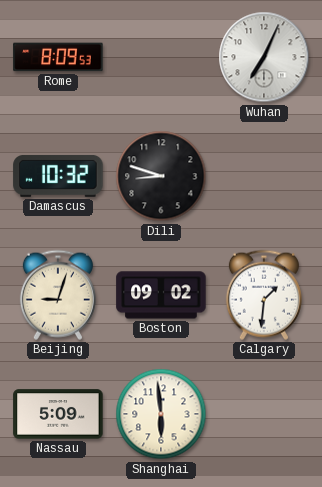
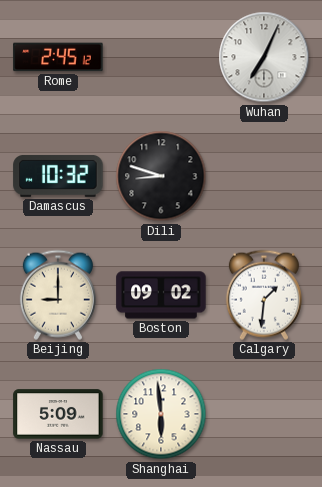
Rome: 8:09 -> 2:45
Beijing: 9:03 -> 9:00
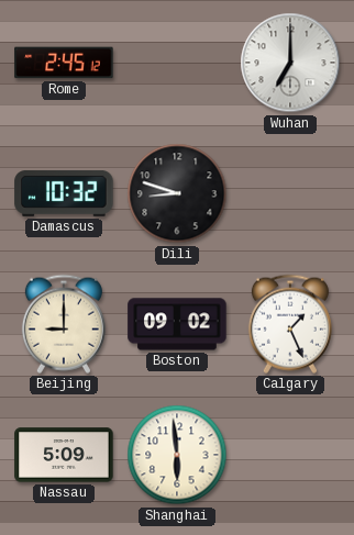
Wuhan: 7:04 -> 7:00
Calgary: 1:31 -> 1:26
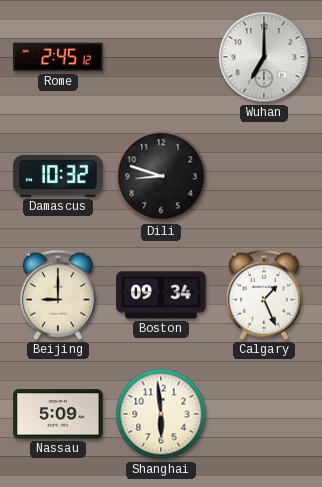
Boston: 09:02 -> 09:34
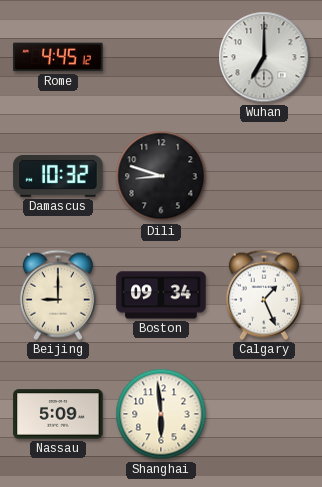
Rome: 2:45 -> 4:45
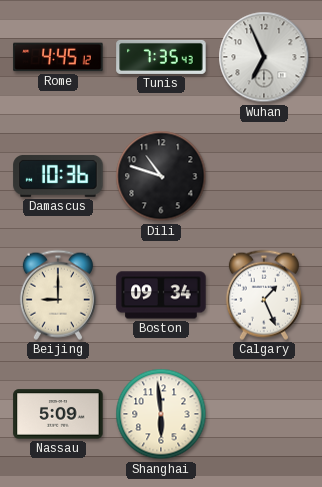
Tunis: none -> 7:35
Wuhan: 7:00 -> 6:56
Damascus: 10:32 -> 10:36
Dili: 8:48 -> 10:48
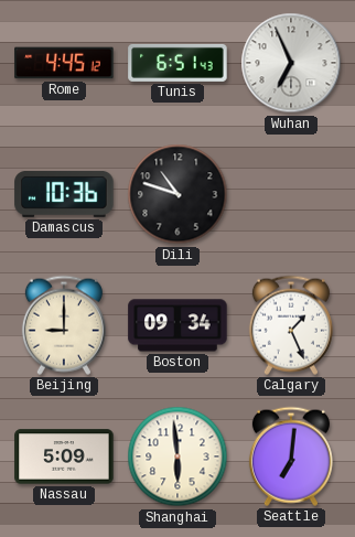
Tunis: 7:35 -> 6:51
Seattle: none -> 7:01
